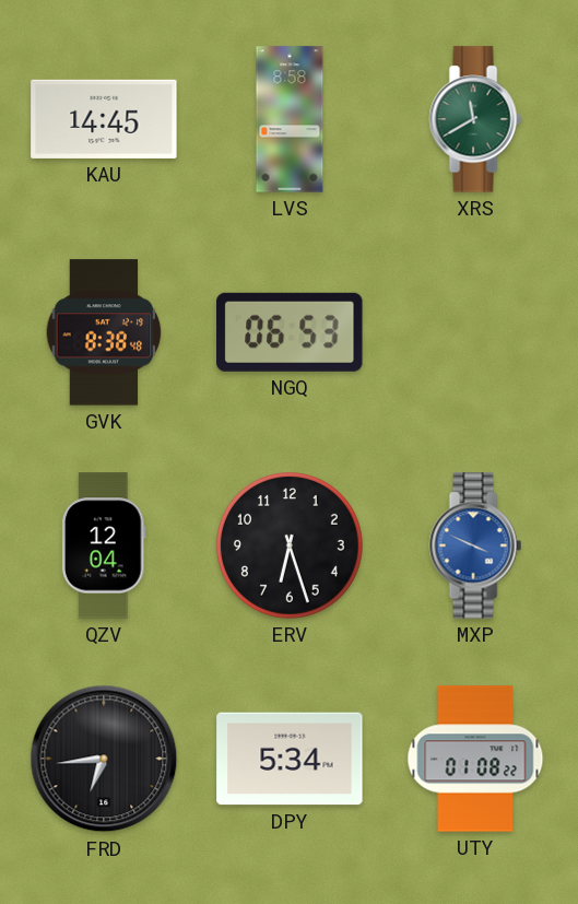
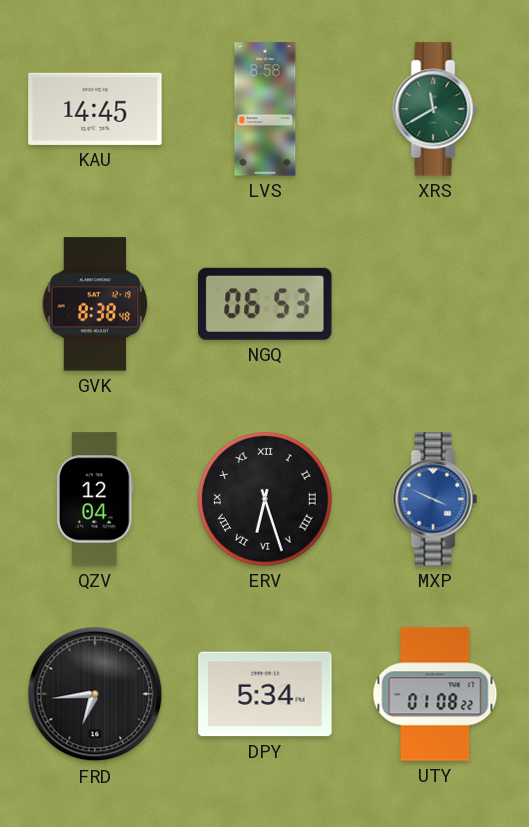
ERV numerals: Arabic -> Roman
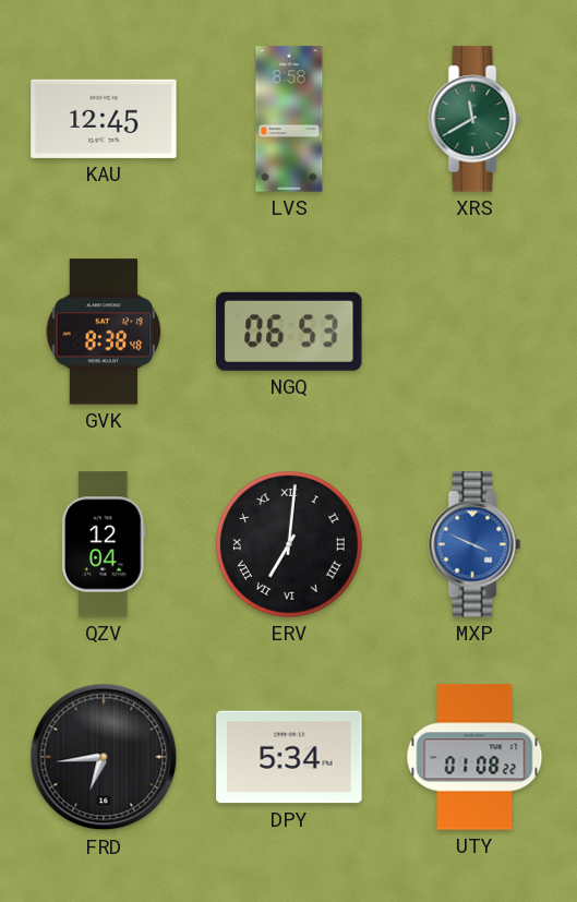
KAU: 14:45 -> 12:45
ERV: 6:27 -> 7:01
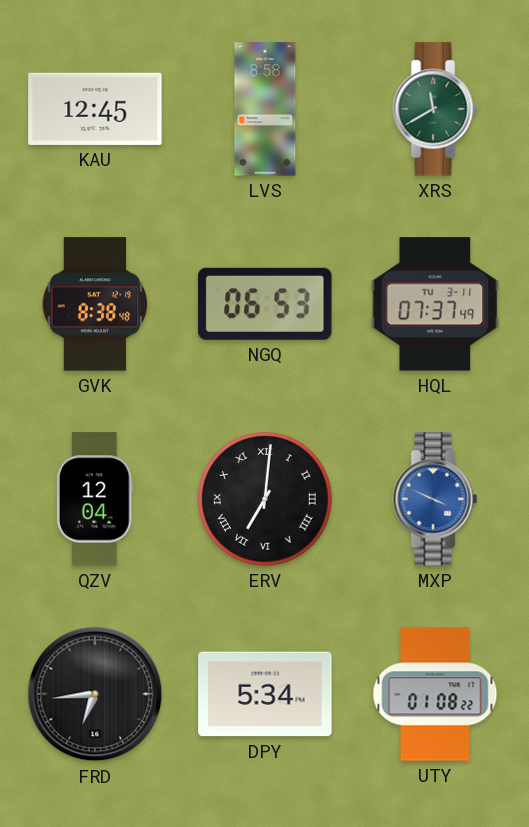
HQL: none -> 07:37
